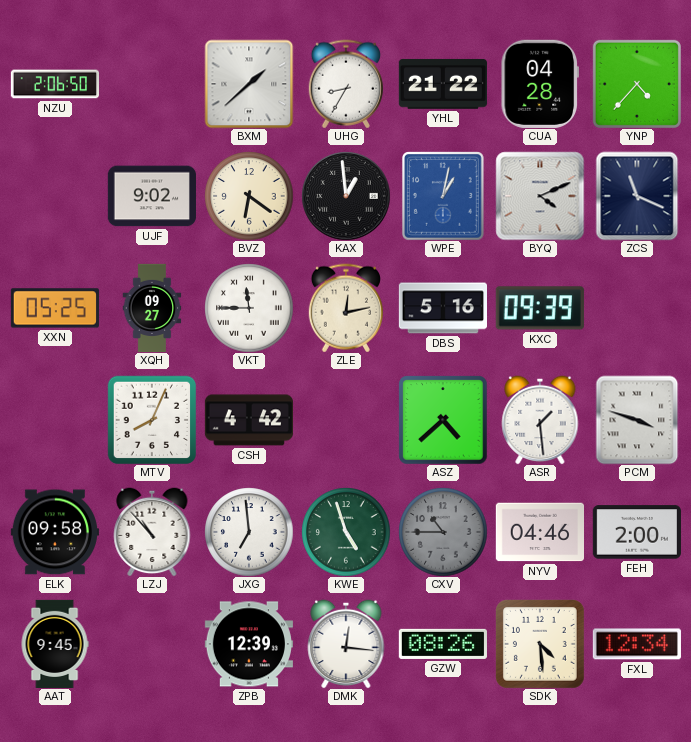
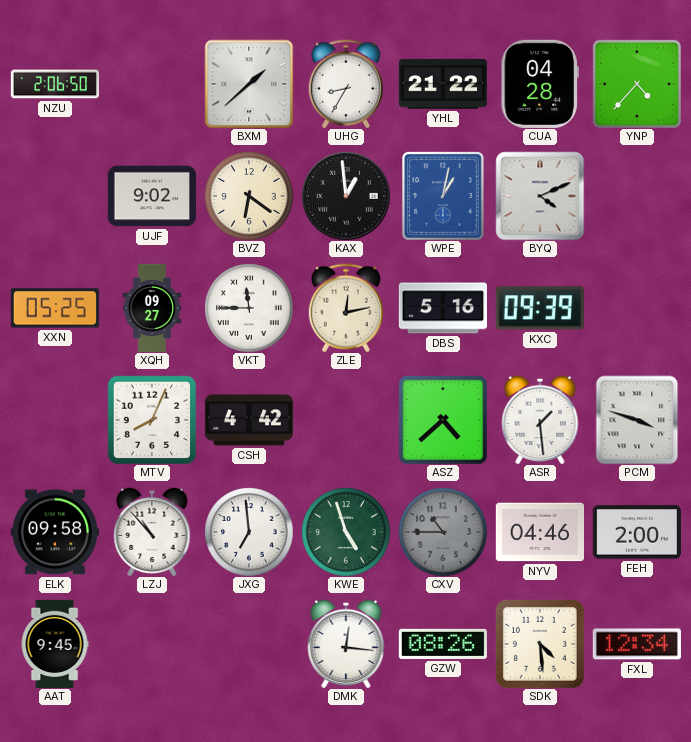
ZCS: 11:19 -> none
ZPB: 12:39 -> none
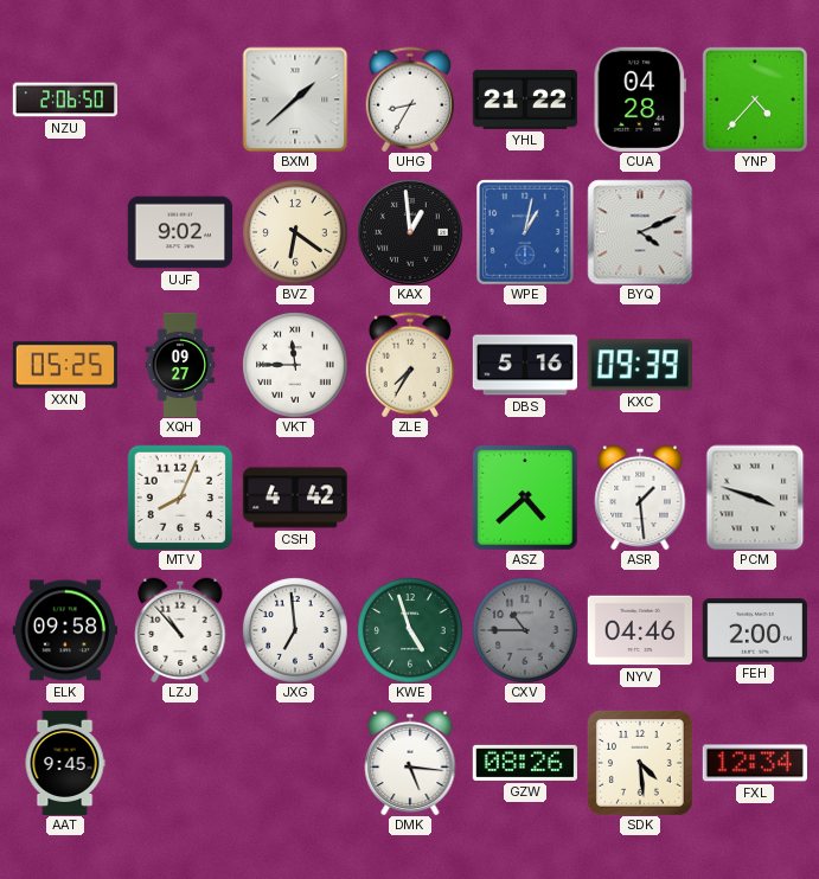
ZLE: 12:13 -> 7:35
DMK: 12:16 -> 5:16
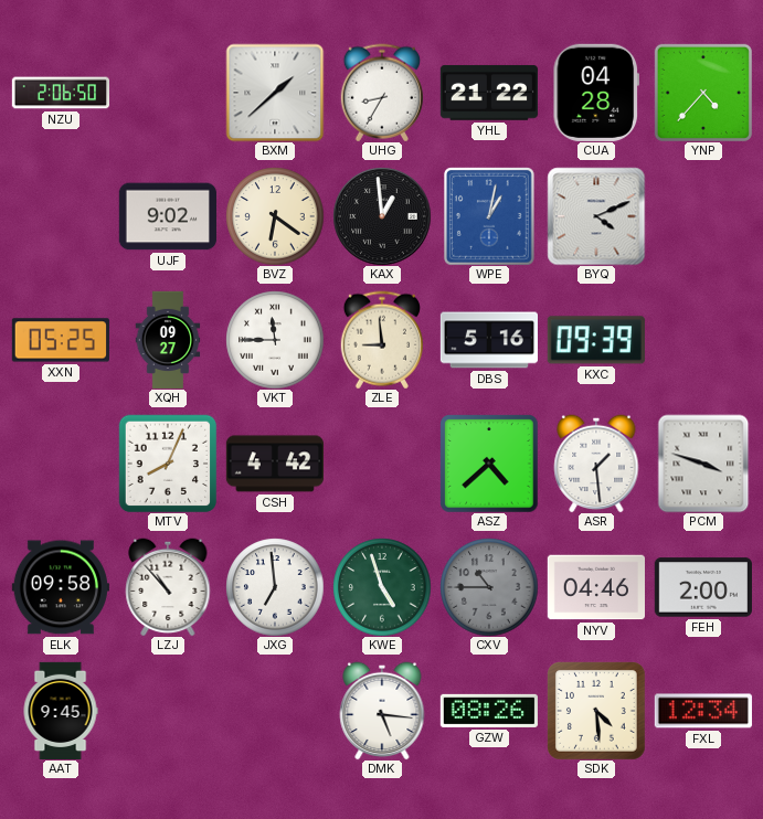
ZLE: 7:35 -> 8:59
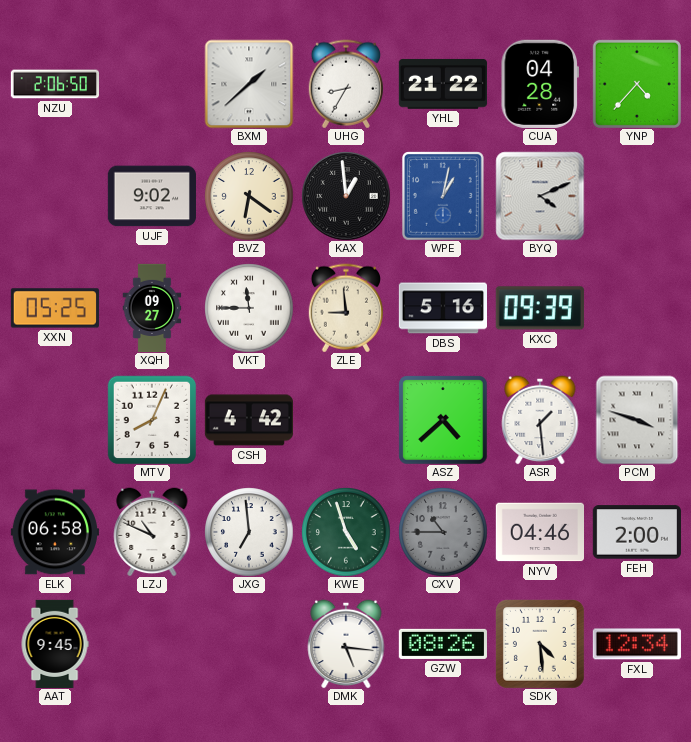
ELK: 09:58 -> 06:58
LZJ: 10:53 -> 10:49
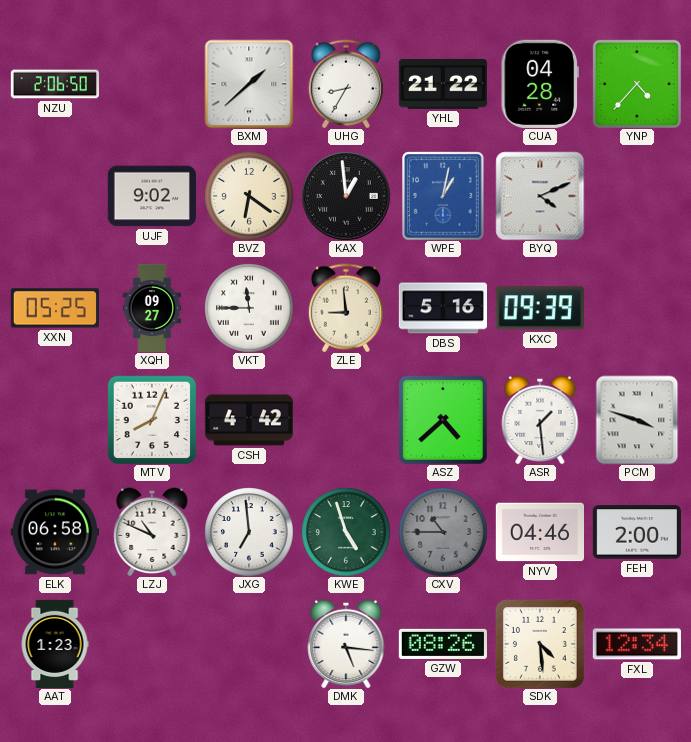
AAT: 9:45 -> 1:23
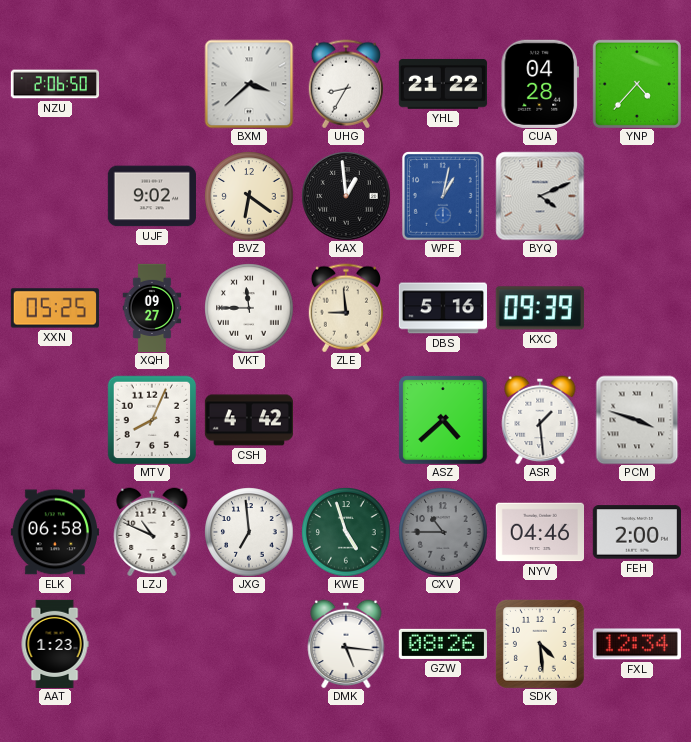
BXM: 1:38 -> 3:38
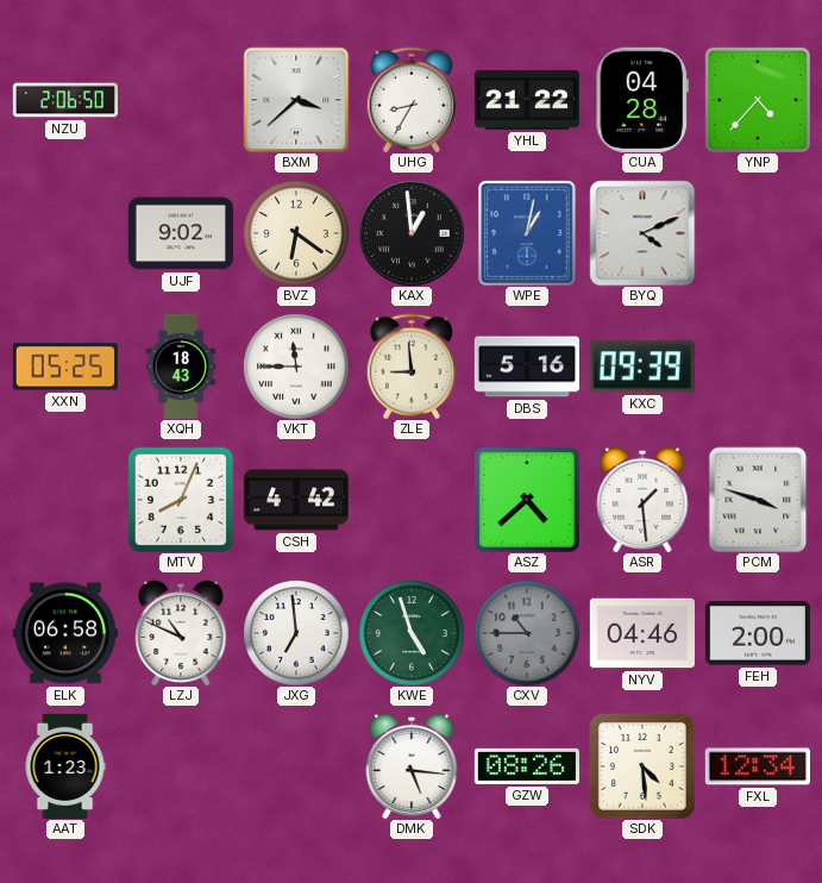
XQH: 09:27 -> 18:43
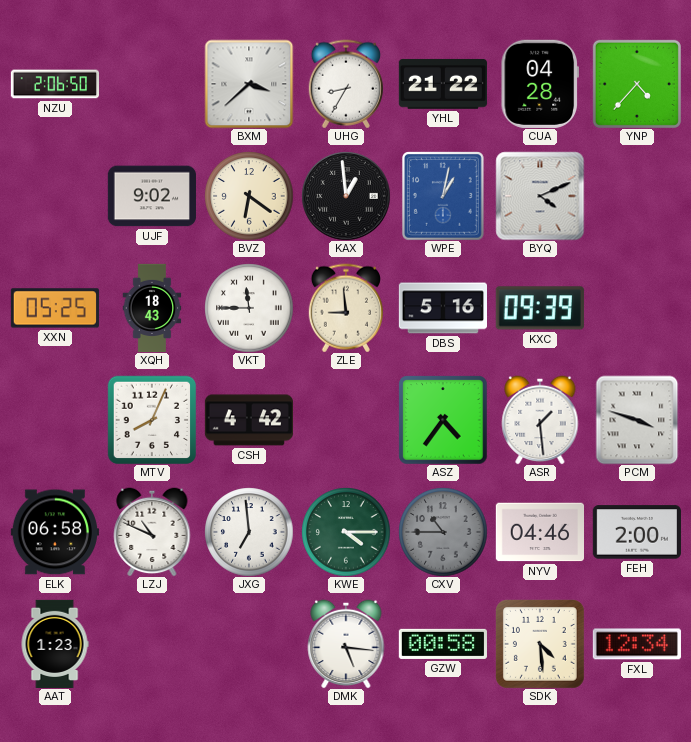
ASZ: 4:38 -> 4:36
KWE: 4:57 -> 4:15
GZW: 08:26 -> 00:58
